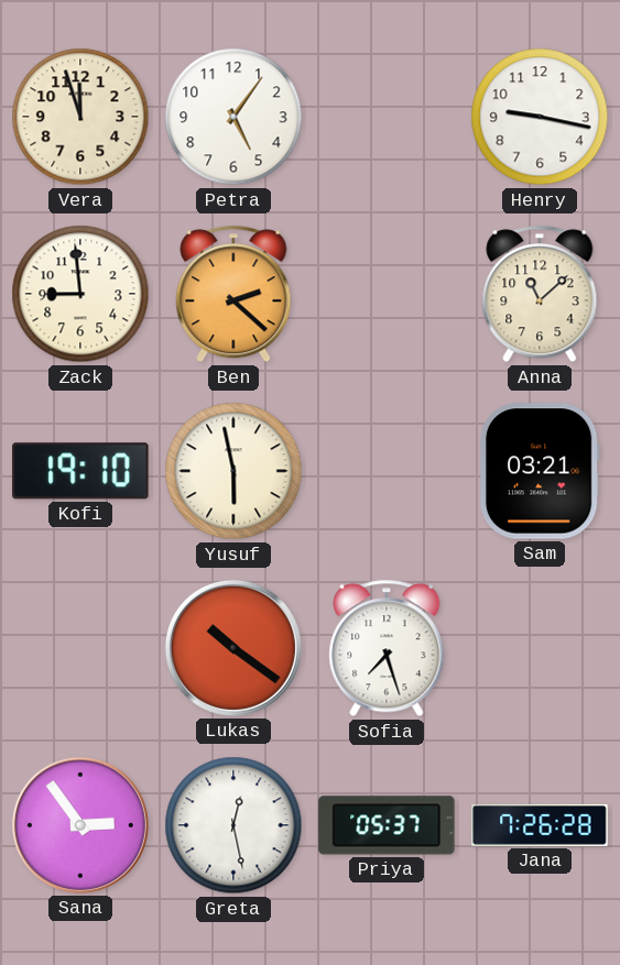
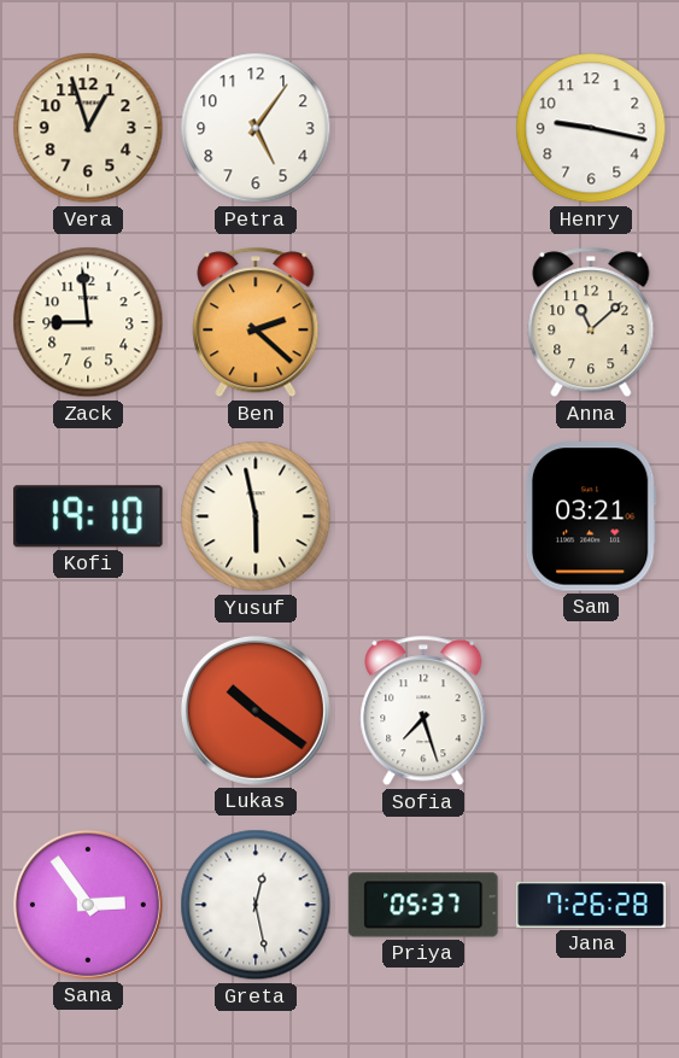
Vera: 11:57 -> 12:57
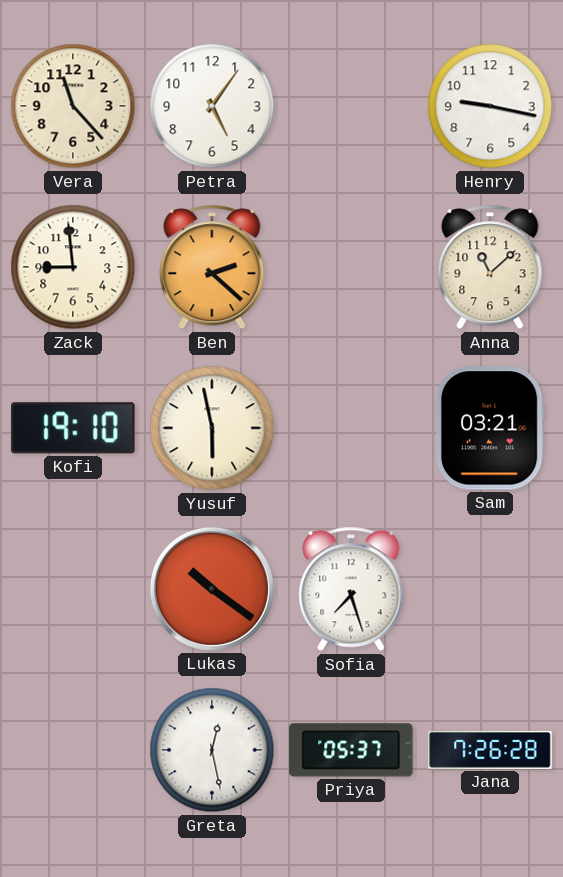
Vera: 12:57 -> 11:23
Sana: 2:54 -> none
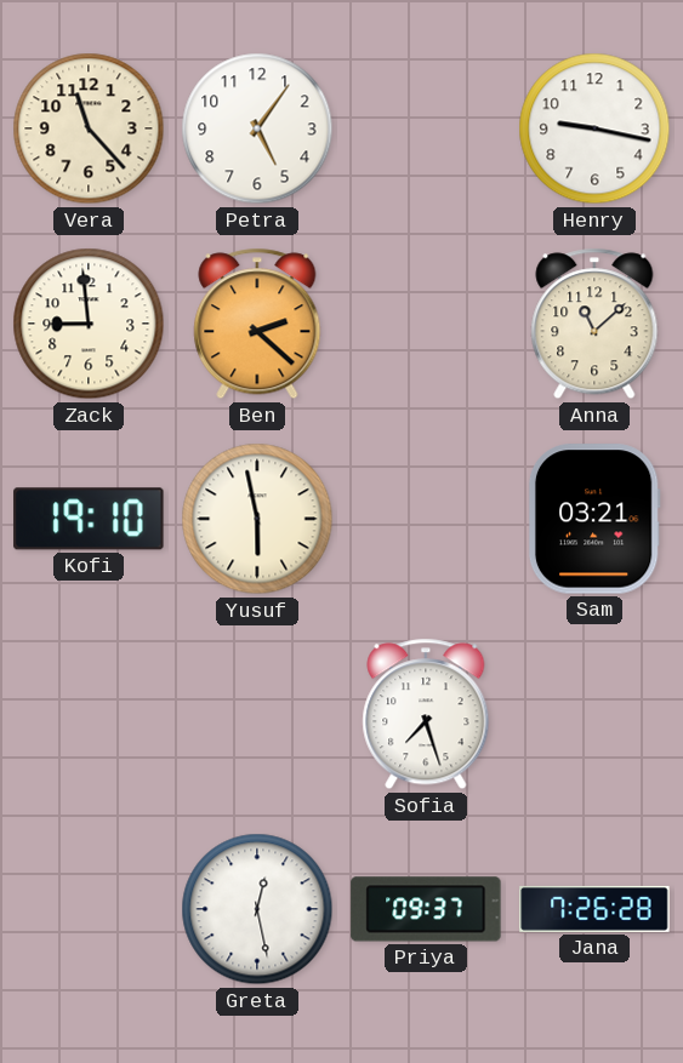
Lukas: 10:21 -> none
Priya: 05:37 -> 09:37
